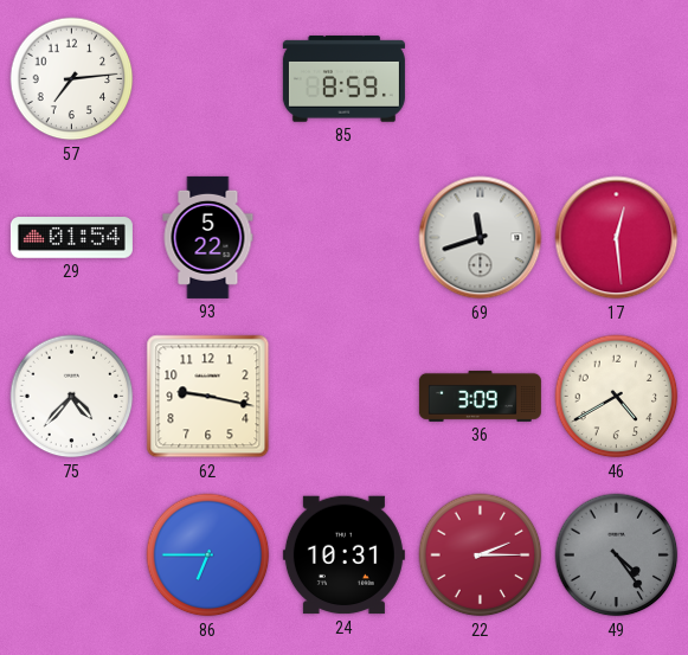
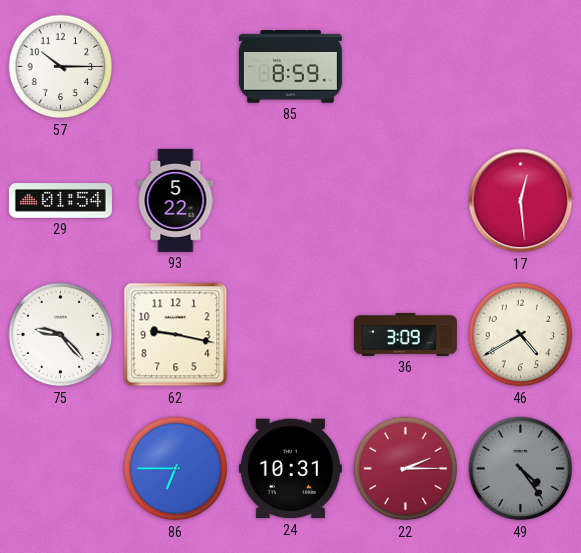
57: 7:14 -> 10:15
69: 11:42 -> none
75: 4:37 -> 9:23
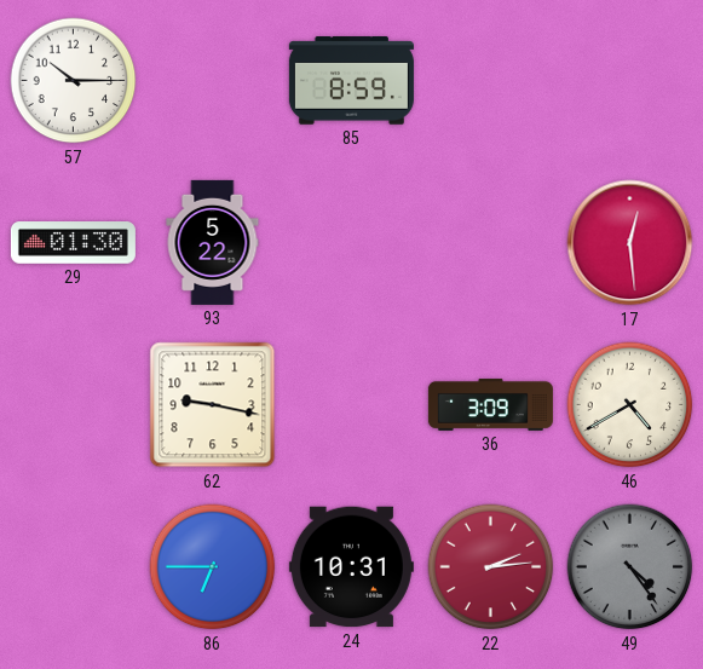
29: 01:54 -> 01:30
75: 9:23 -> none
22: 2:15 -> 2:14
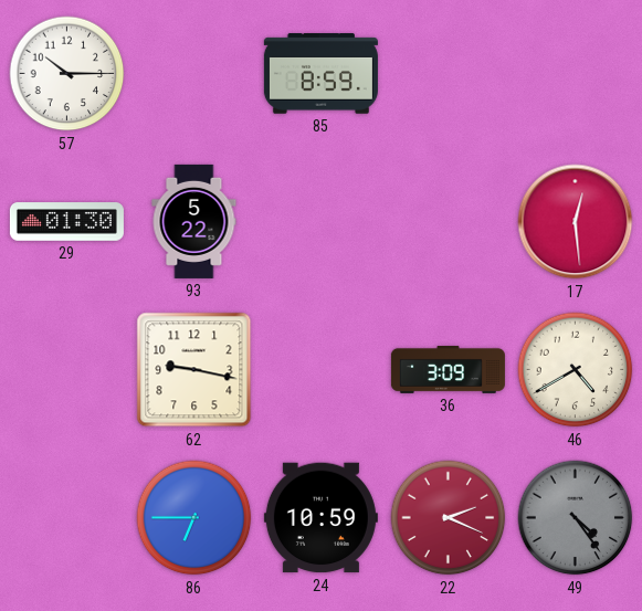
24: 10:31 -> 10:59
22: 2:14 -> 2:19
